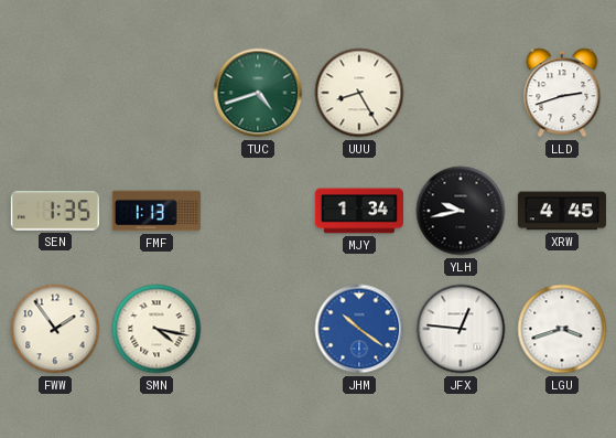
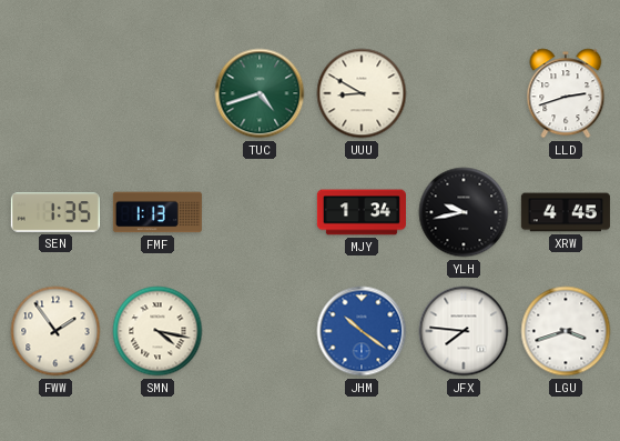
UUU: 8:25 -> 8:50
JFX: 12:46 -> 7:46
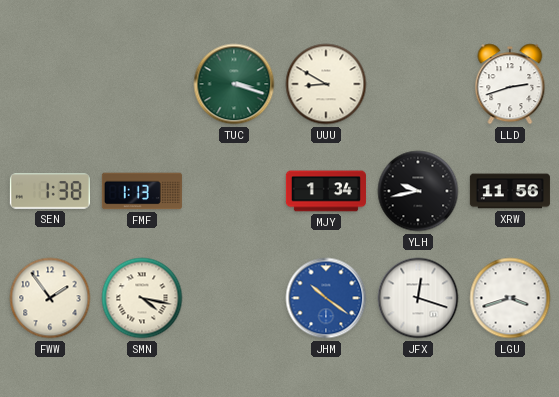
TUC: 4:42 -> 3:18
SEN: 1:35 -> 1:38
XRW: 4:45 -> 11:56
JFX: 7:46 -> 12:18
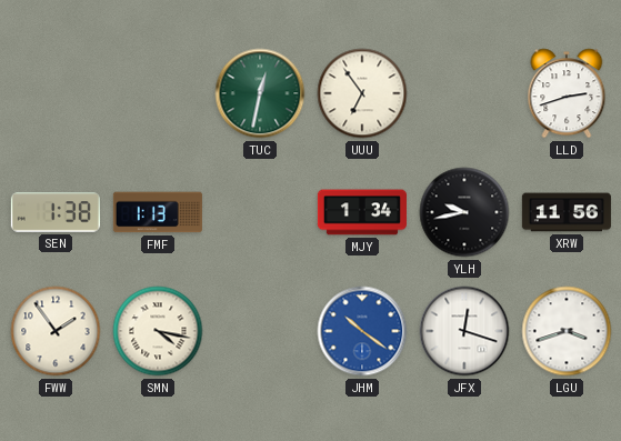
TUC: 3:18 -> 12:32
UUU: 8:50 -> 6:54
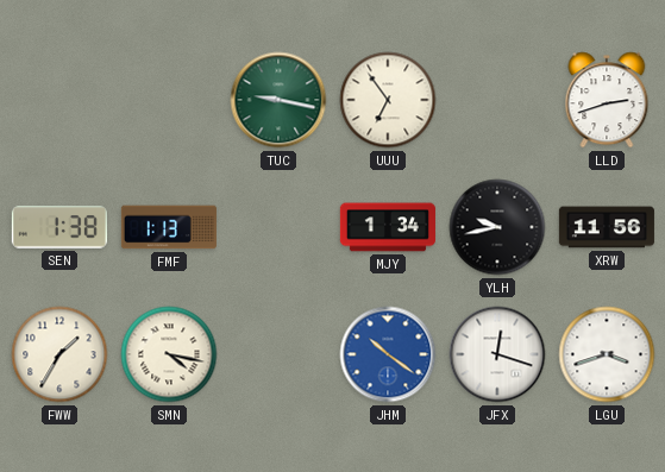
TUC: 12:32 -> 9:17
FWW: 1:54 -> 1:35
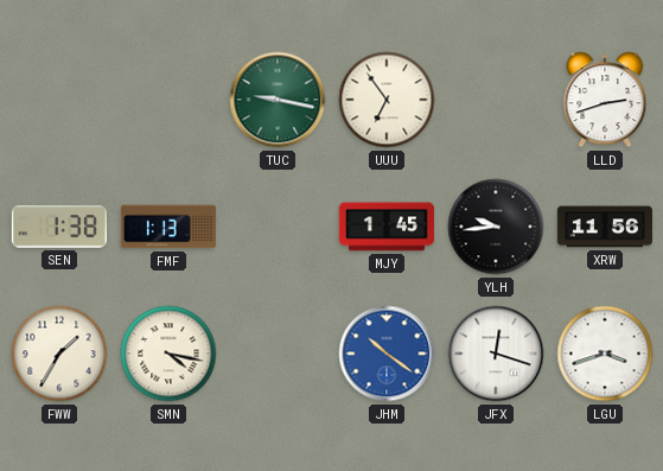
MJY: 1:34 -> 1:45
YLH: 9:43 -> 9:44
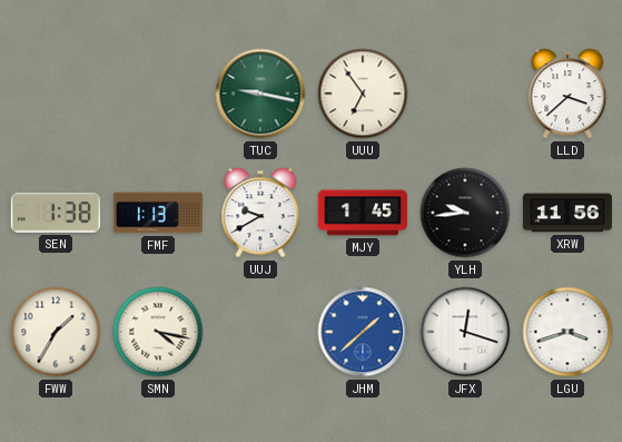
LLD: 2:42 -> 3:38
UUJ: none -> 9:40
JHM: 10:21 -> 1:38
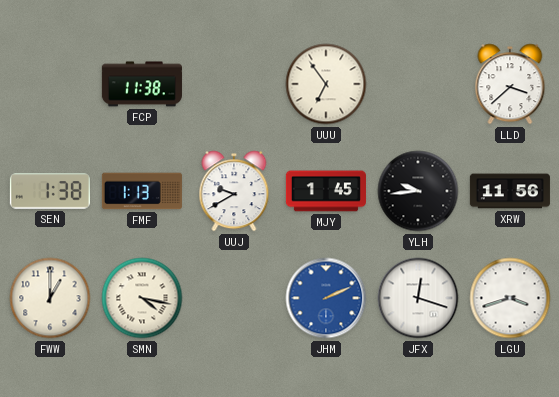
FCP: none -> 11:38
TUC: 9:17 -> none
FWW: 1:35 -> 1:00
JHM: 1:38 -> 2:11
